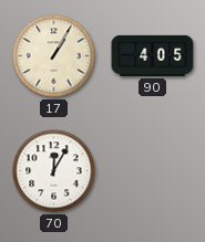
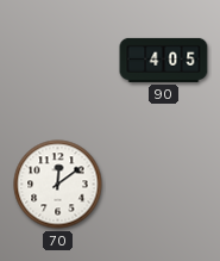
17: 1:05 -> none
70: 12:05 -> 12:09
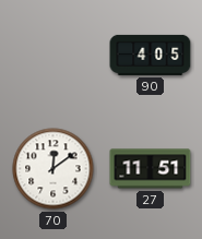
27: none -> 11:51
